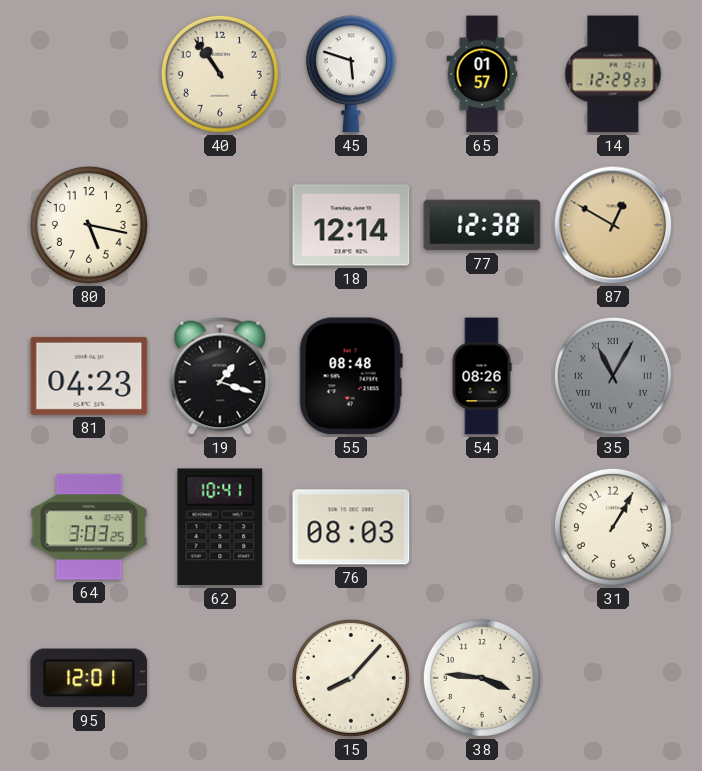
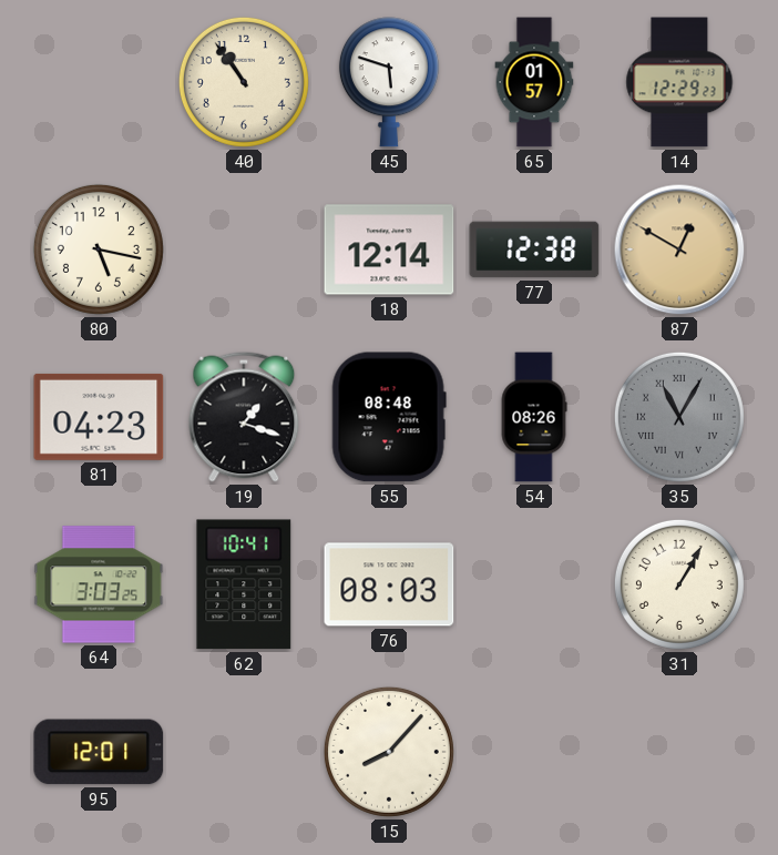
38: 3:46 -> none
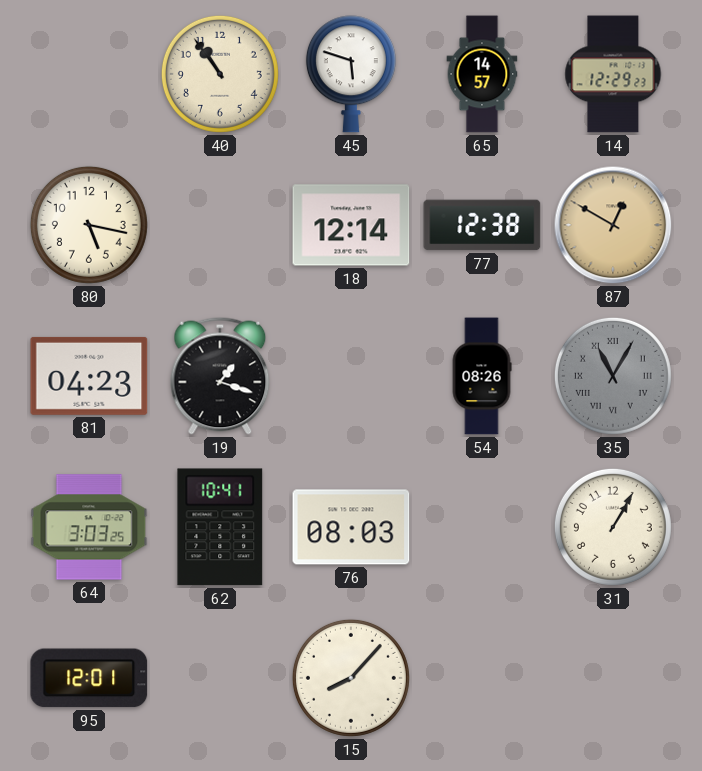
65: 01:57 -> 14:57
55: 08:48 -> none
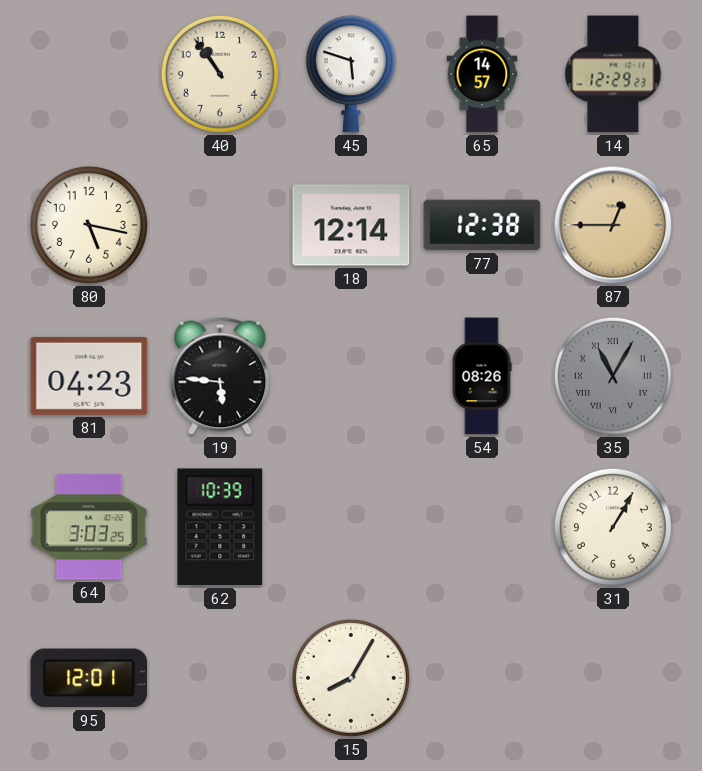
87: 12:50 -> 12:45
19: 1:18 -> 5:46
62: 10:41 -> 10:39
76: 08:03 -> none
15: 8:07 -> 8:05
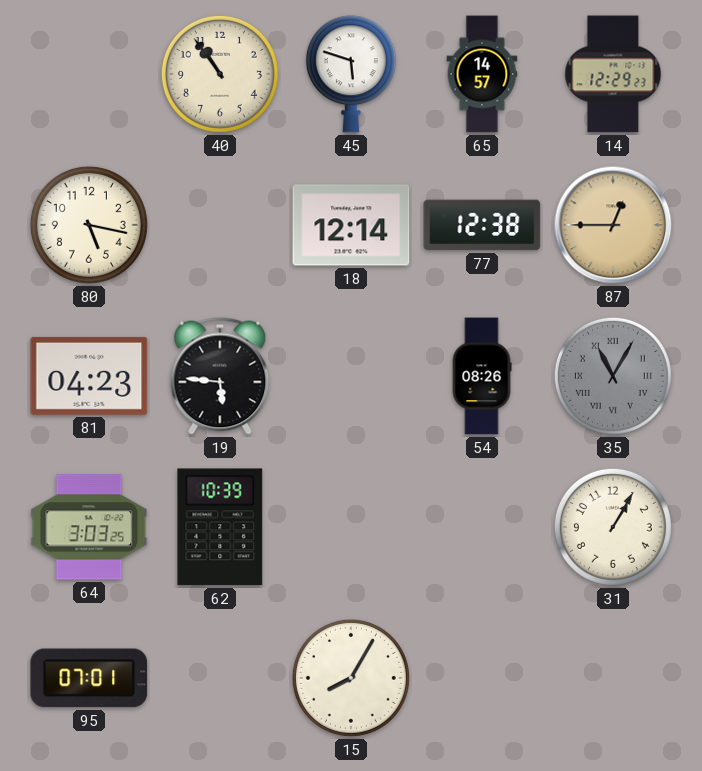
95: 12:01 -> 07:01
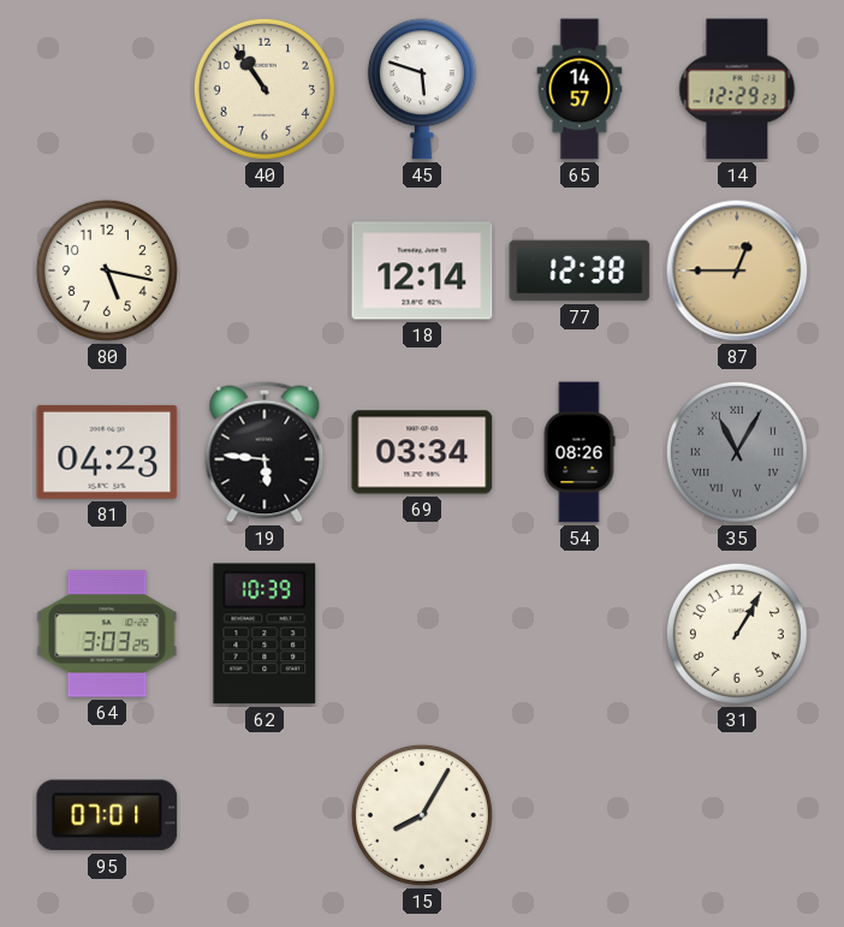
69: none -> 03:34
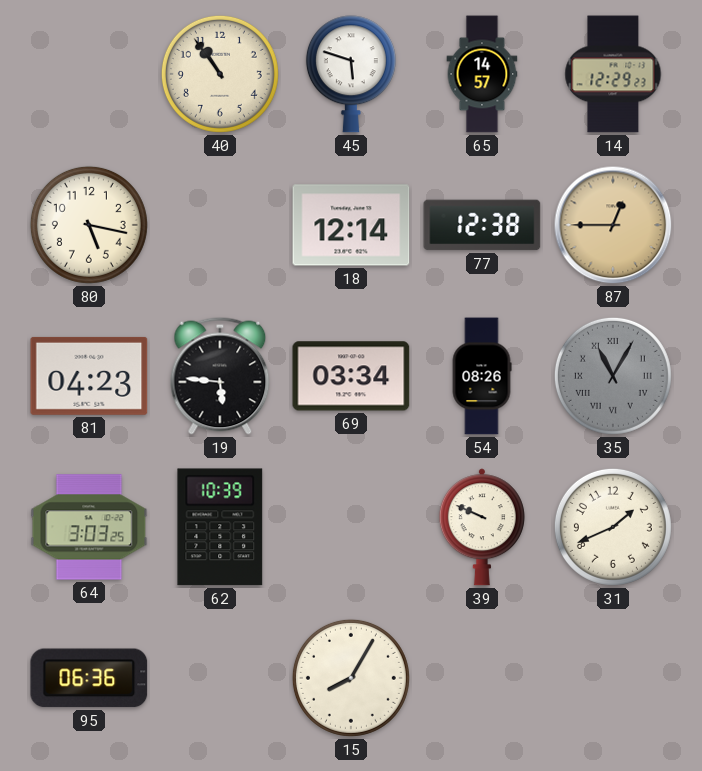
39: none -> 9:49
31: 1:05 -> 1:41
95: 07:01 -> 06:36
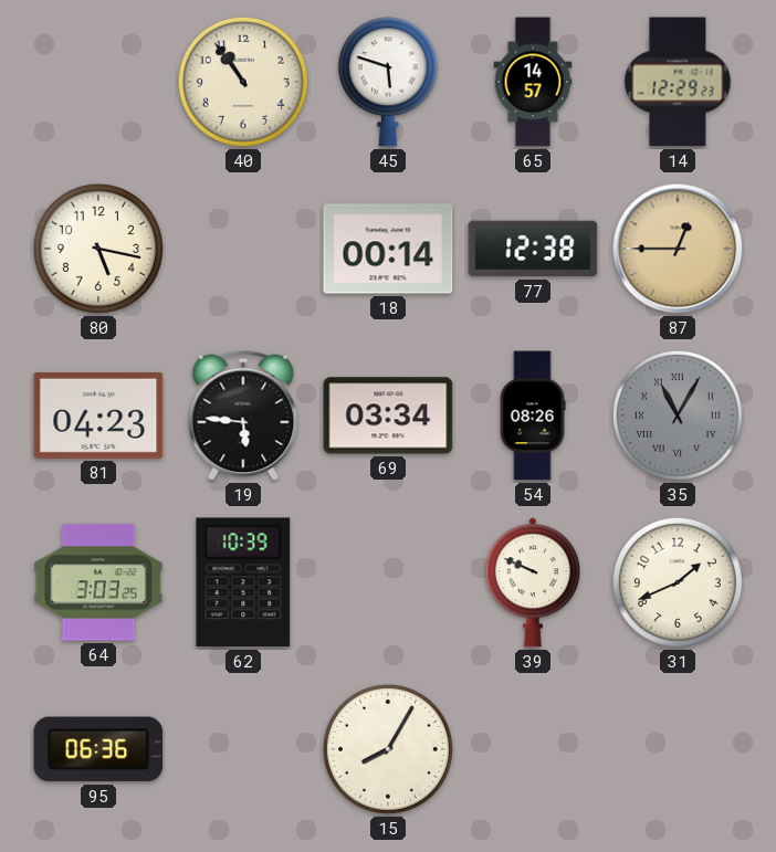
18: 12:14 -> 00:14
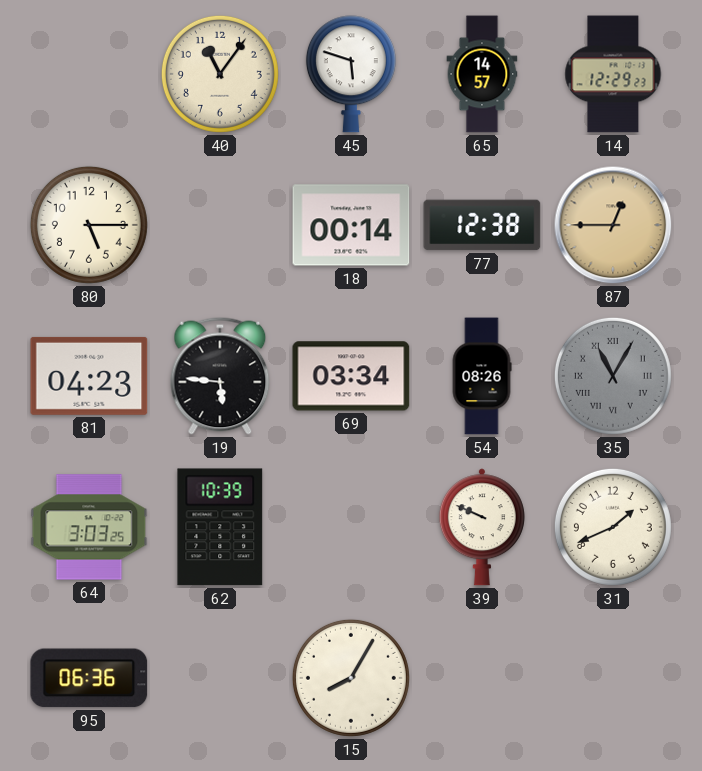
40: 10:54 -> 11:06
80: 5:17 -> 5:15
